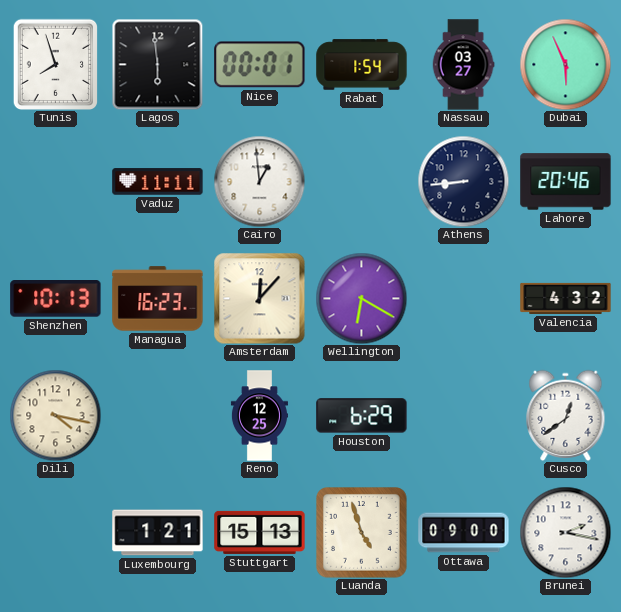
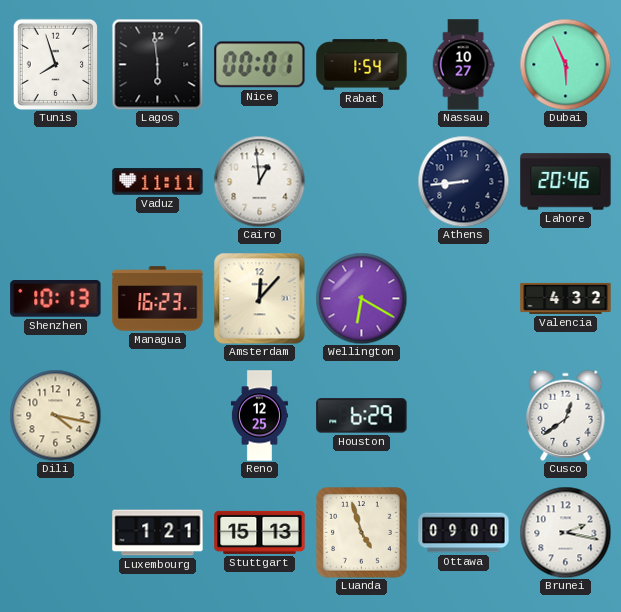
Nassau: 03:27 -> 10:27
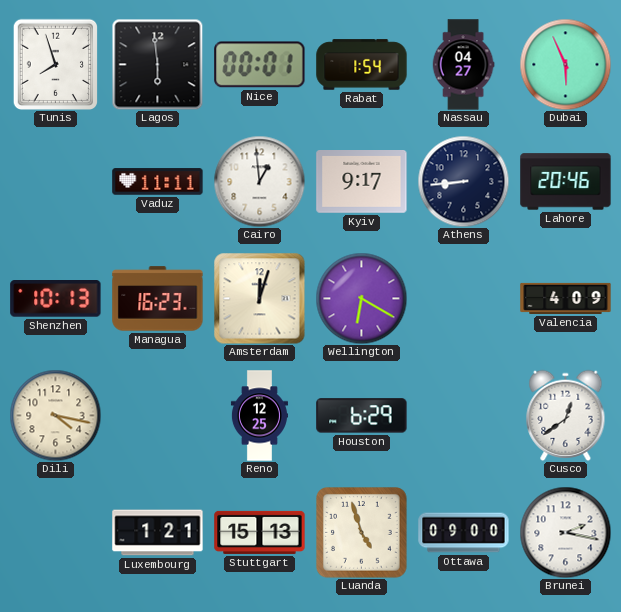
Nassau: 10:27 -> 04:27
Kyiv: none -> 9:17
Amsterdam: 12:07 -> 12:03
Valencia: 4:32 -> 4:09
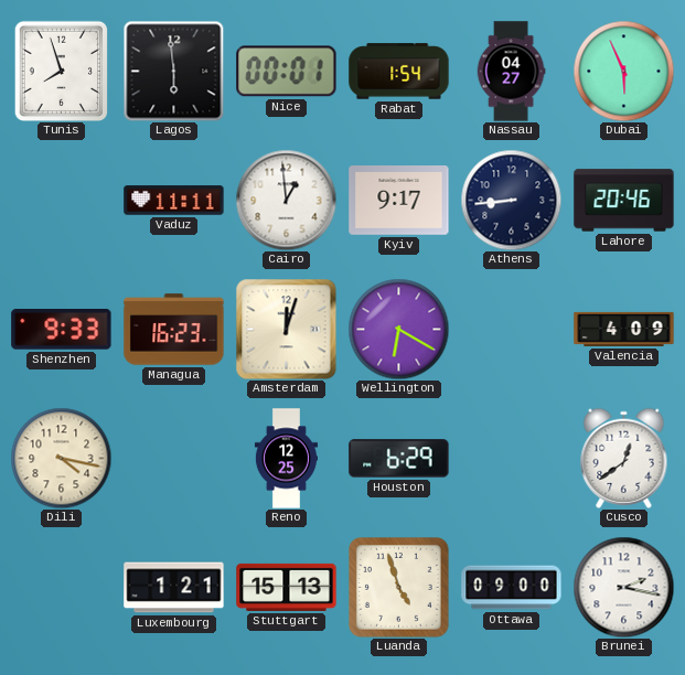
Shenzhen: 10:13 -> 9:33
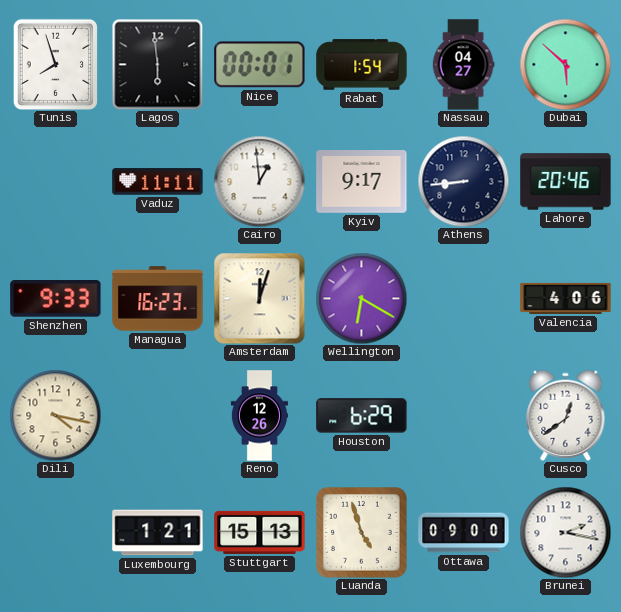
Dubai: 5:56 -> 5:52
Valencia: 4:09 -> 4:06
Reno: 12:25 -> 12:26
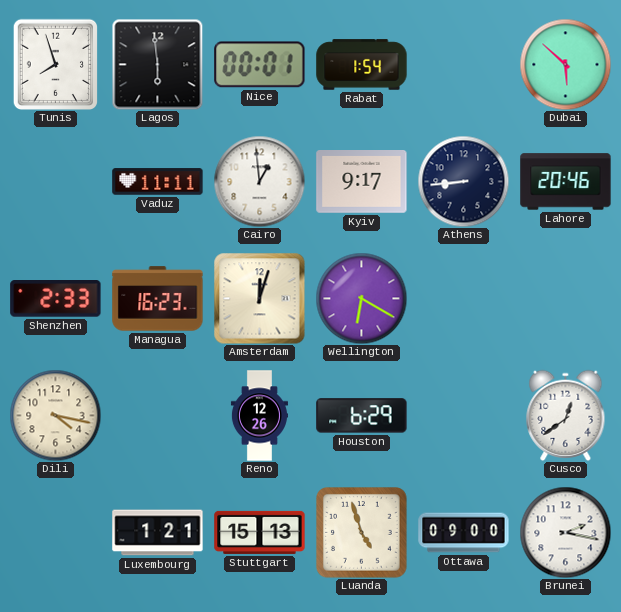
Nassau: 04:27 -> none
Shenzhen: 9:33 -> 2:33
Valencia: 4:06 -> none
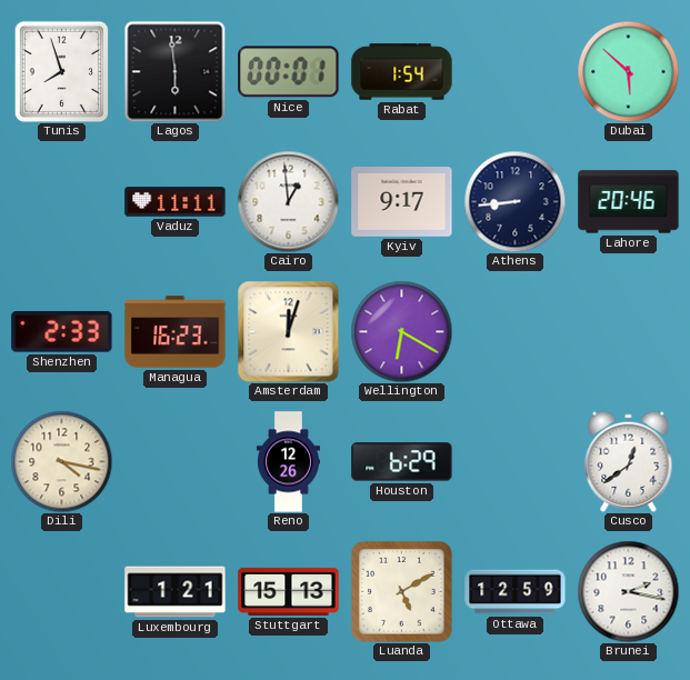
Luanda: 4:57 -> 5:10
Ottawa: 09:00 -> 12:59
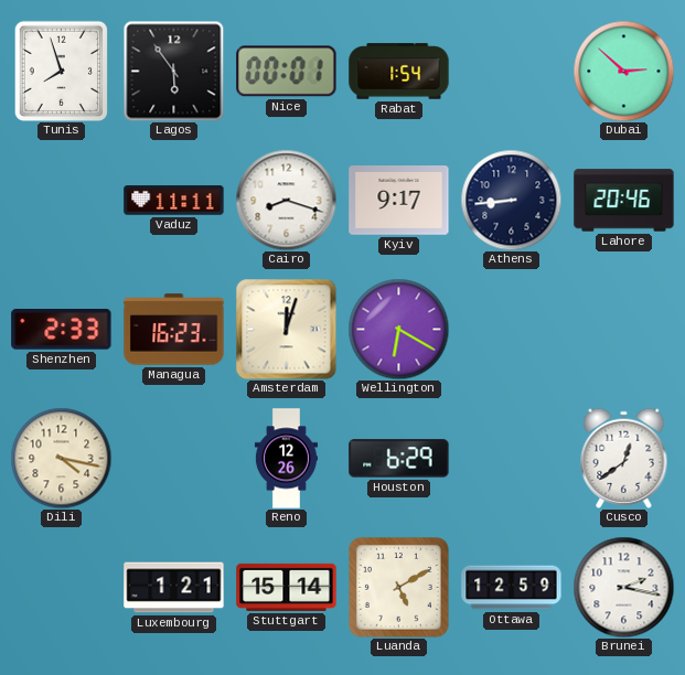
Lagos: 5:59 -> 5:54
Dubai: 5:52 -> 2:52
Cairo: 12:59 -> 8:18
Stuttgart: 15:13 -> 15:14
